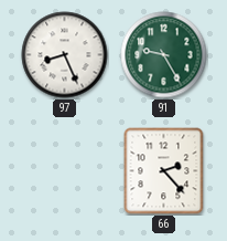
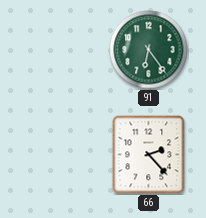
97: 8:26 -> none
91: 9:25 -> 6:24
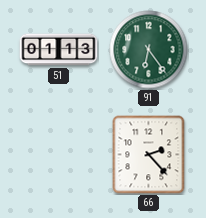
51: none -> 01:13
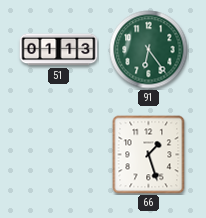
66: 2:23 -> 1:27
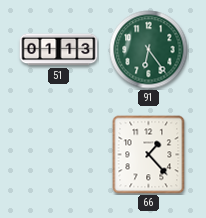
66: 1:27 -> 1:23
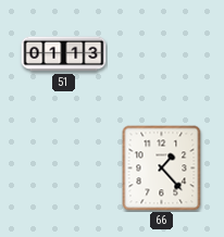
91: 6:24 -> none
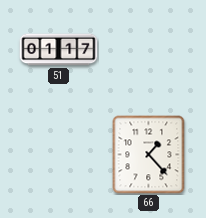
51: 01:13 -> 01:17
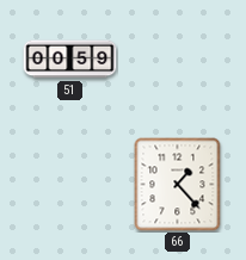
51: 01:17 -> 00:59
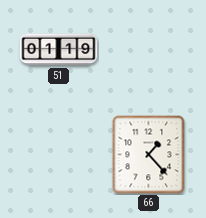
51: 00:59 -> 01:19
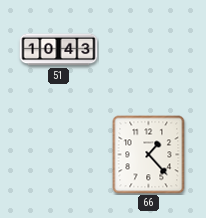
51: 01:19 -> 10:43
